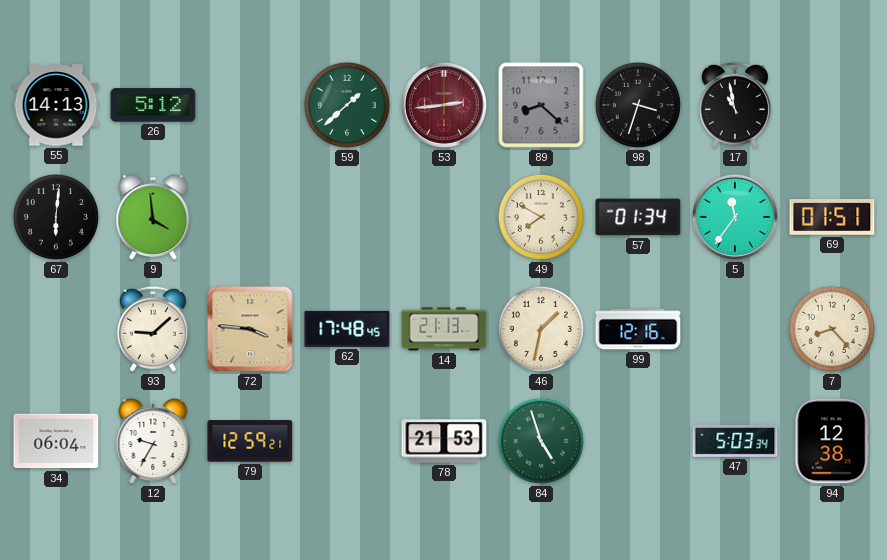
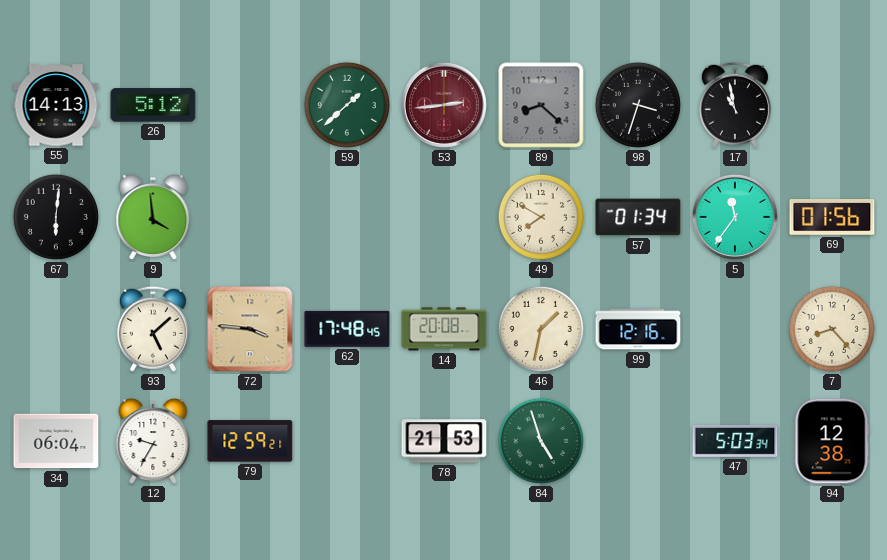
69: 01:51 -> 01:56
93: 9:08 -> 5:08
14: 21:13 -> 20:08
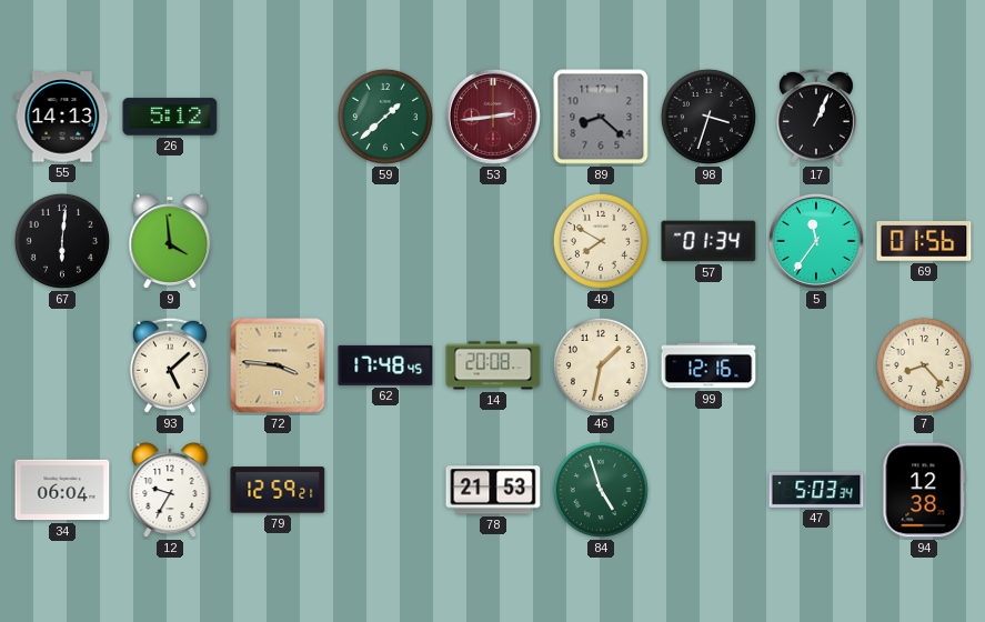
17: 10:58 -> 1:04
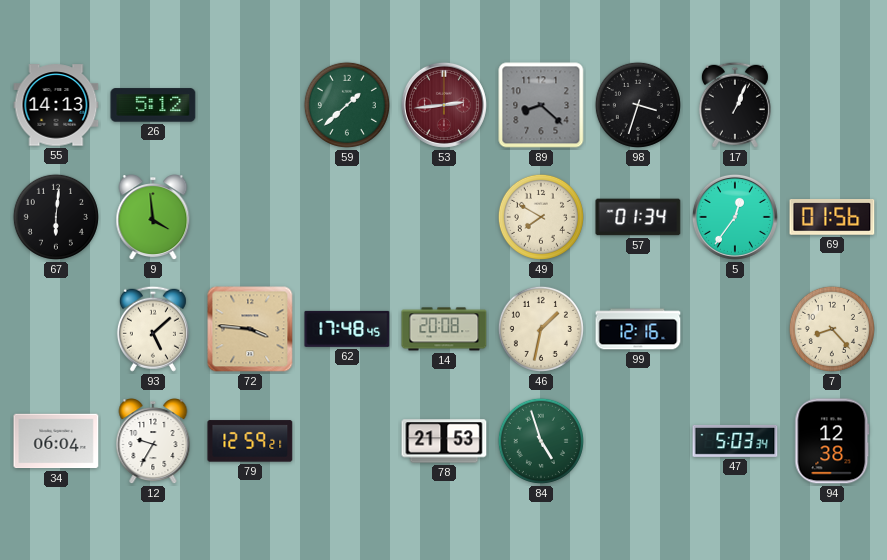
5: 11:36 -> 12:36
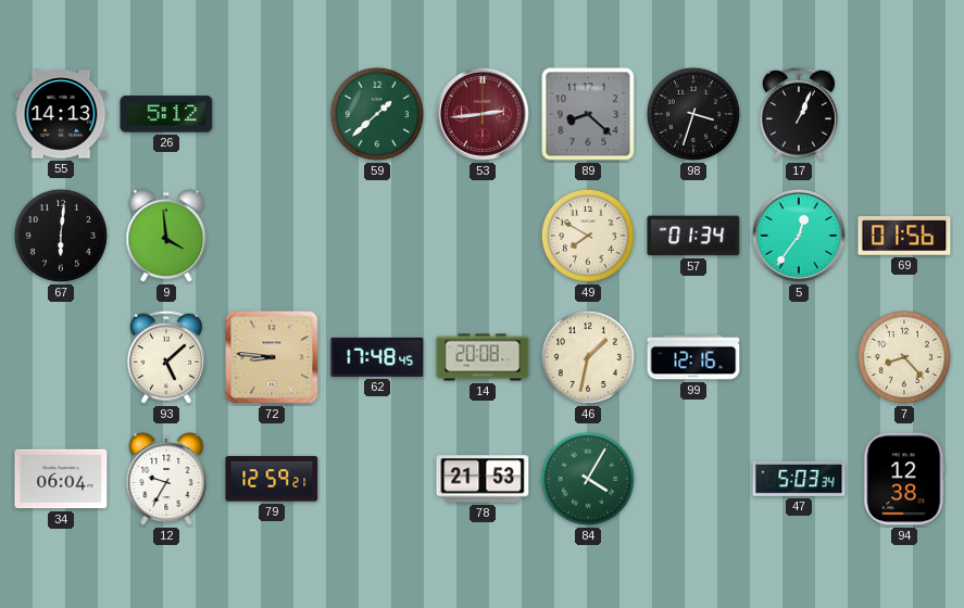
72: 3:46 -> 8:46
84: 4:57 -> 4:05
